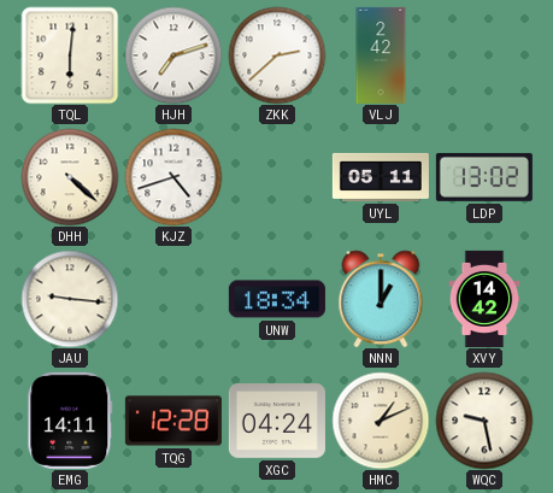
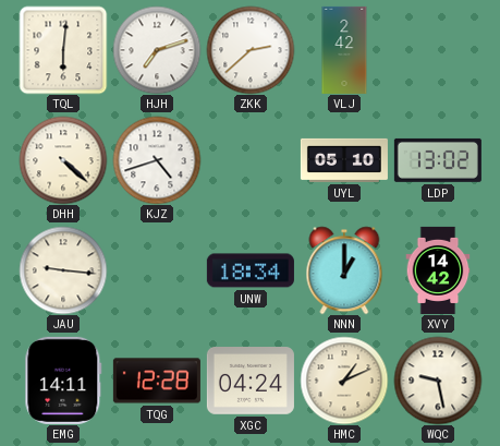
UYL: 05:11 -> 05:10
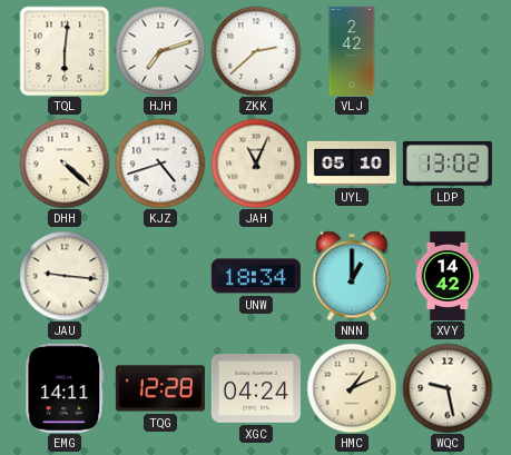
JAH: none -> 11:04
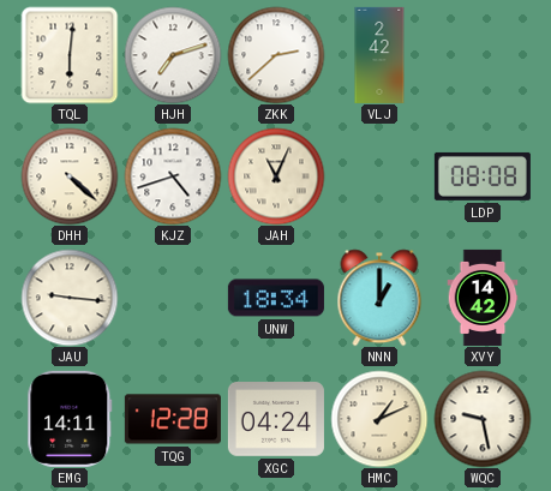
UYL: 05:10 -> none
LDP: 13:02 -> 08:08
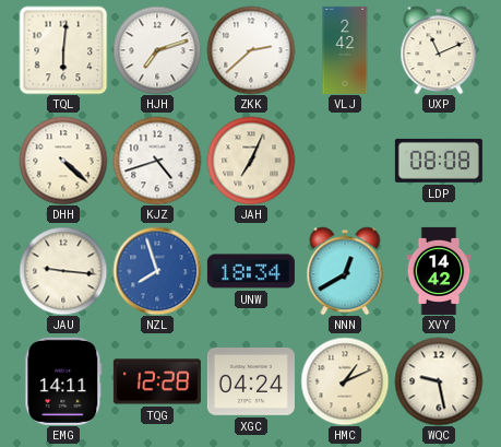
UXP: none -> 11:11
JAH: 11:04 -> 7:04
NZL: none -> 7:57
NNN: 1:00 -> 12:40
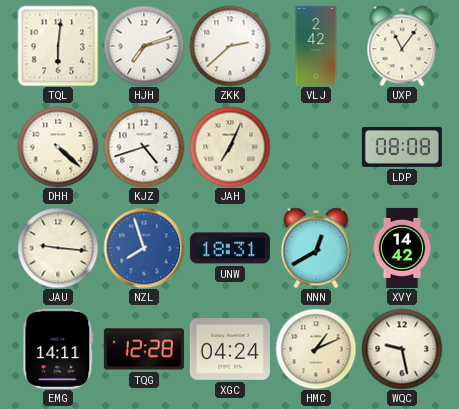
UXP: 11:11 -> 11:06
UNW: 18:34 -> 18:31
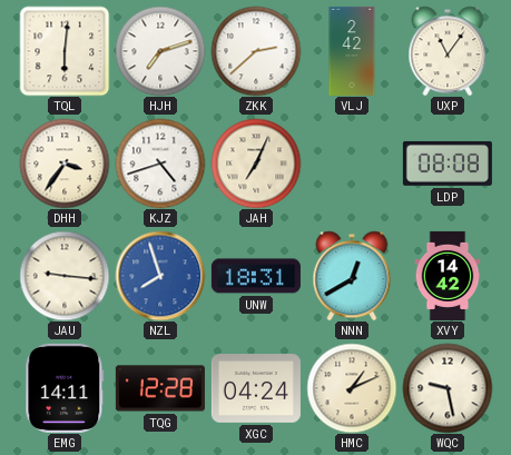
DHH: 4:22 -> 3:36
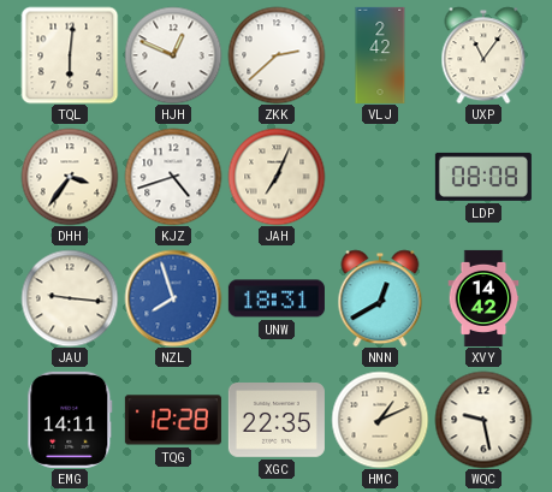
HJH: 7:12 -> 12:49
XGC: 04:24 -> 22:35
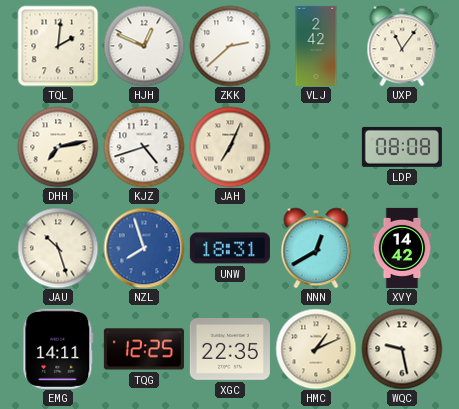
TQL: 6:01 -> 2:01
DHH: 3:36 -> 7:13
JAU: 9:16 -> 10:27
TQG: 12:28 -> 12:25
